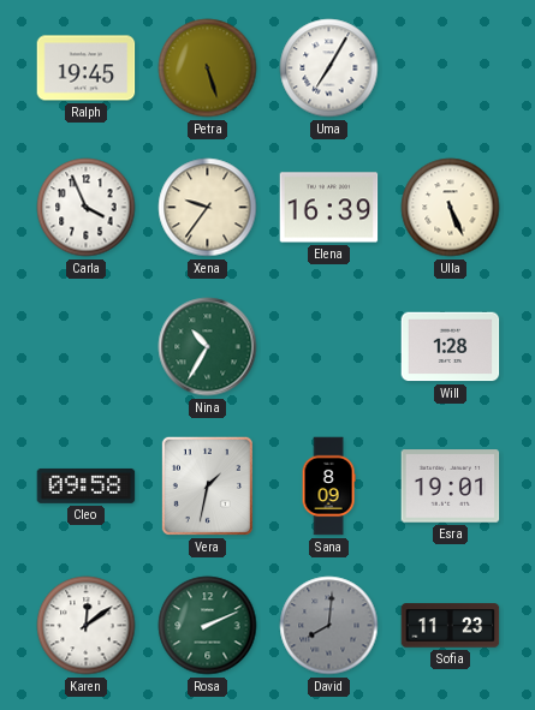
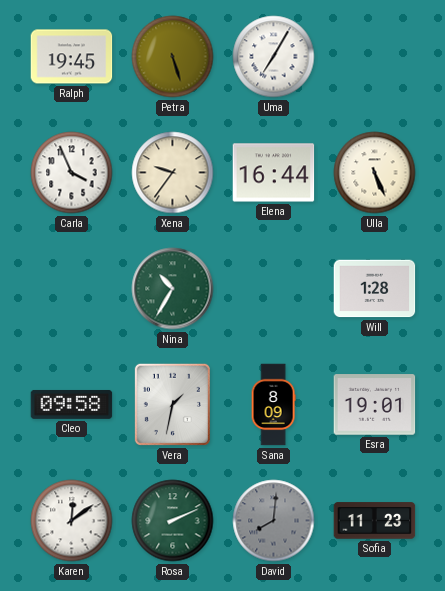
Elena: 16:39 -> 16:44
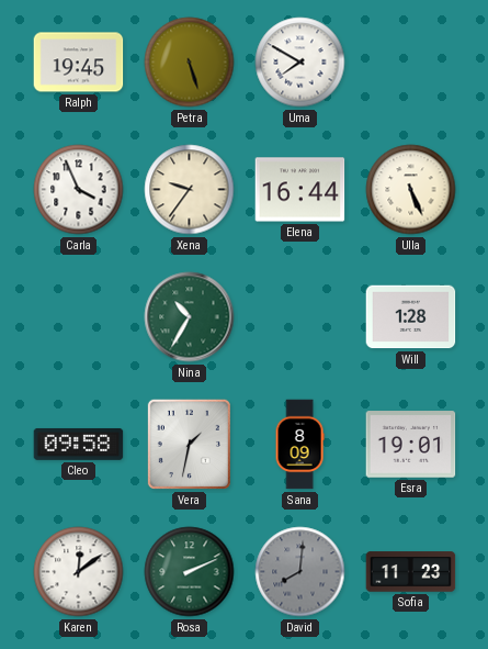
Uma: 7:05 -> 7:50
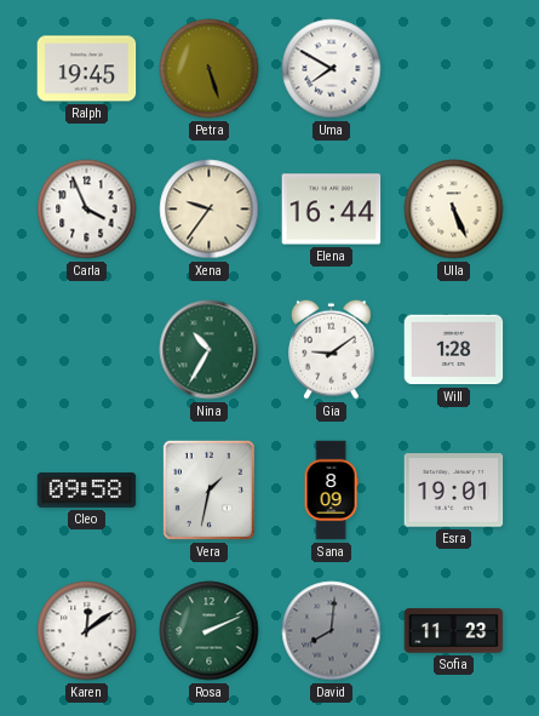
Gia: none -> 9:09
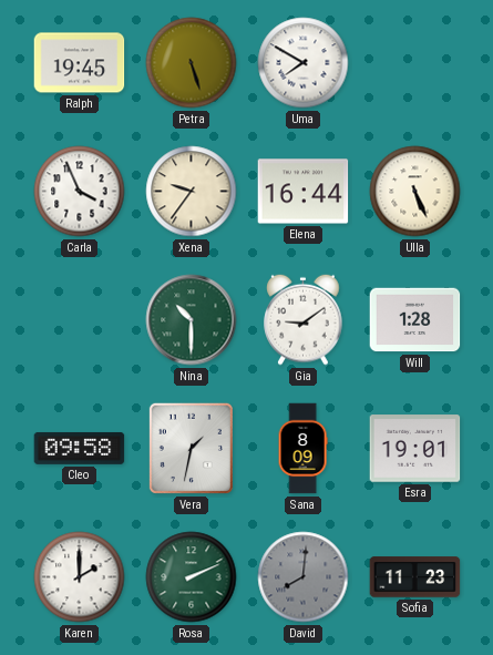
Nina: 10:35 -> 10:30
Karen: 12:09 -> 2:00
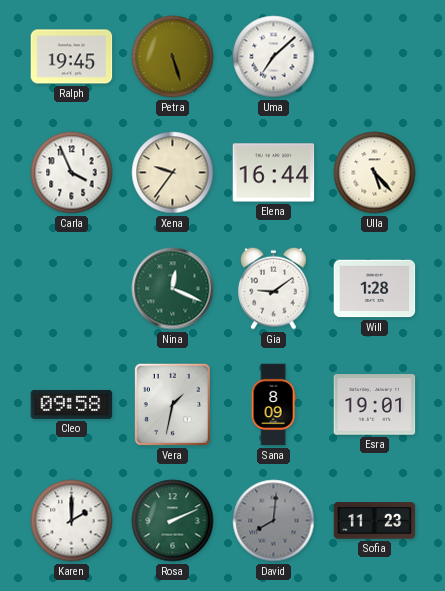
Uma: 7:50 -> 7:08
Ulla: 5:26 -> 5:23
Nina: 10:30 -> 12:19
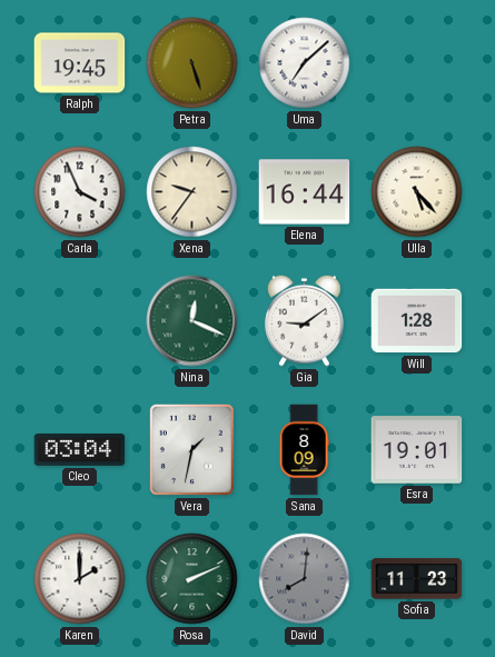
Cleo: 09:58 -> 03:04
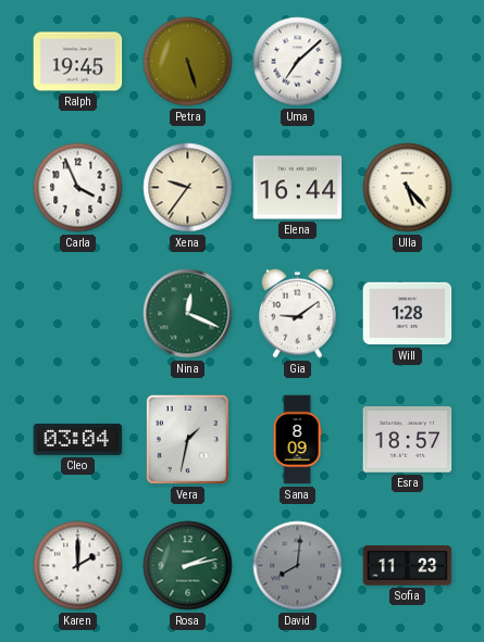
Esra: 19:01 -> 18:57
Rosa: 2:11 -> 2:13
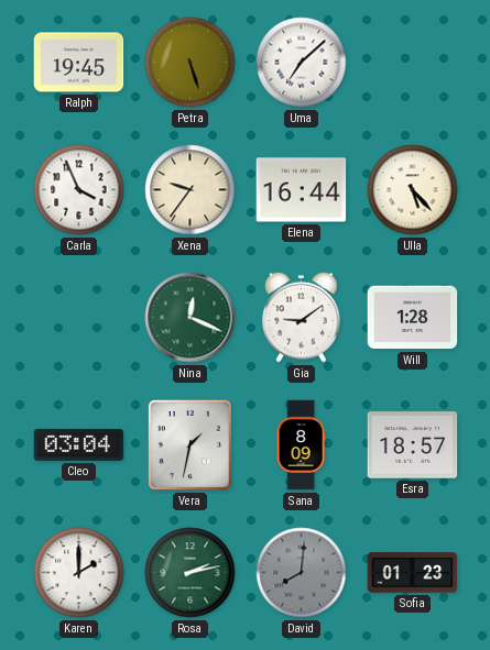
Sofia: 11:23 -> 01:23
